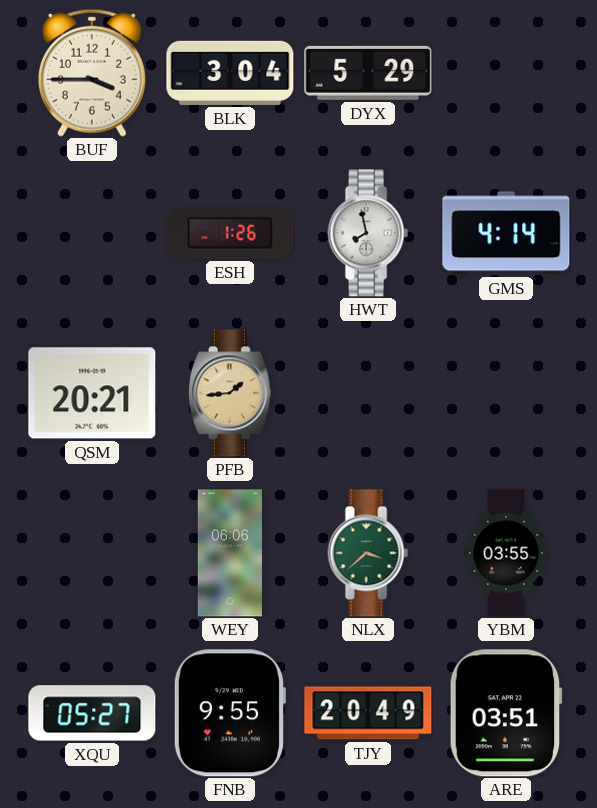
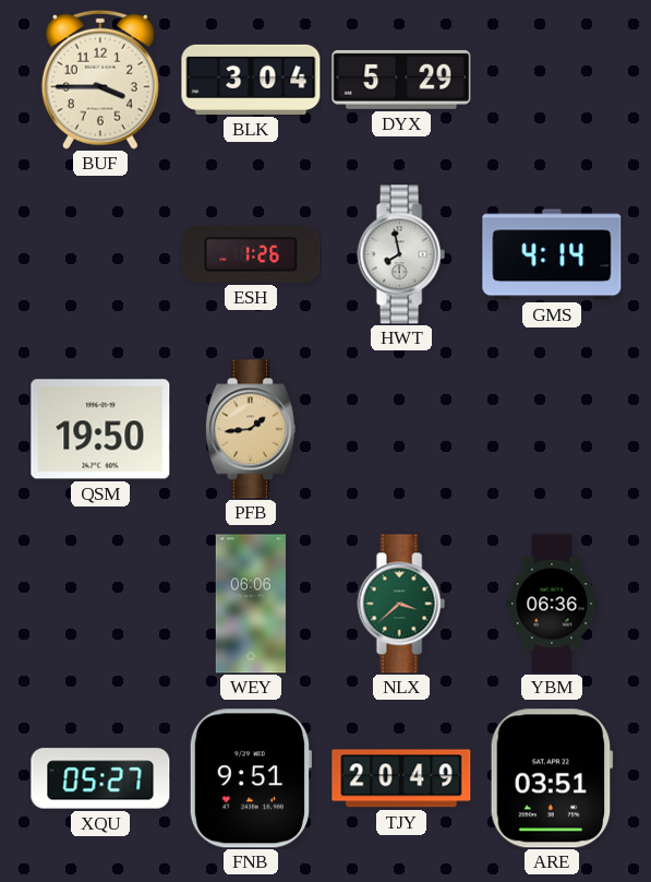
QSM: 20:21 -> 19:50
YBM: 03:55 -> 06:36
FNB: 9:55 -> 9:51
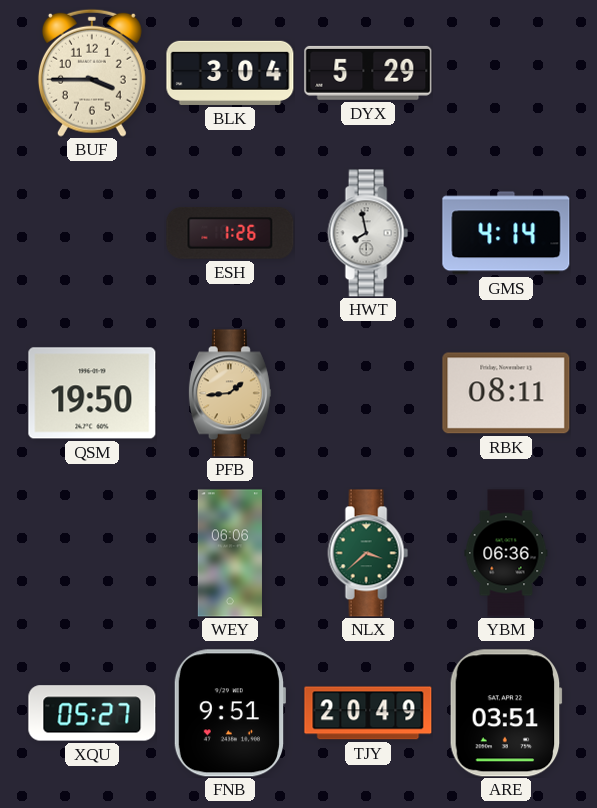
RBK: none -> 08:11
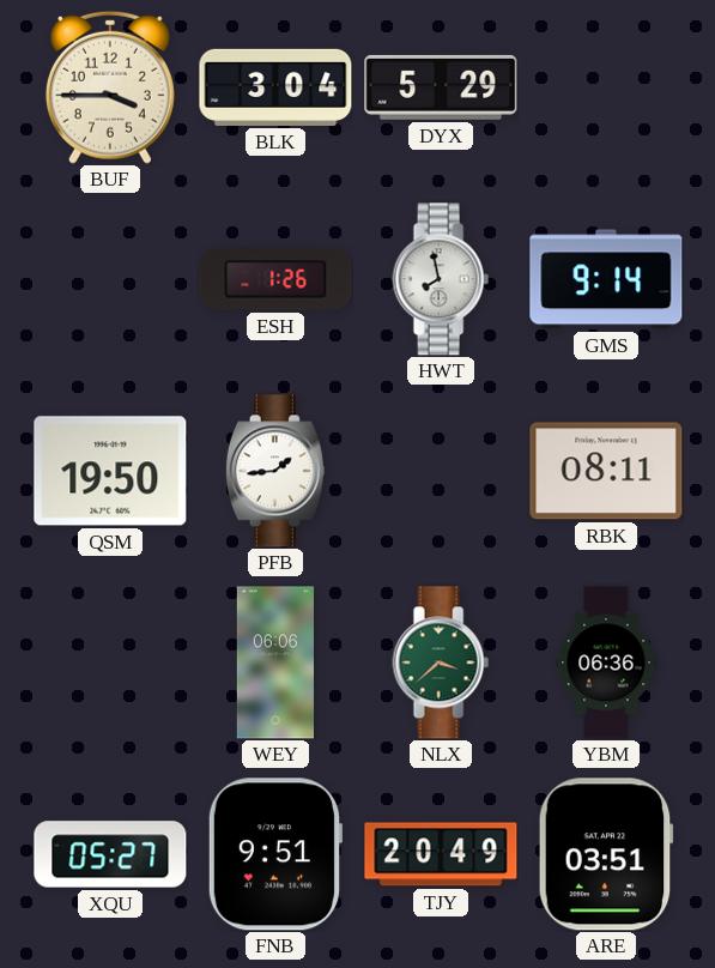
GMS: 4:14 -> 9:14
PFB dial: champagne -> white
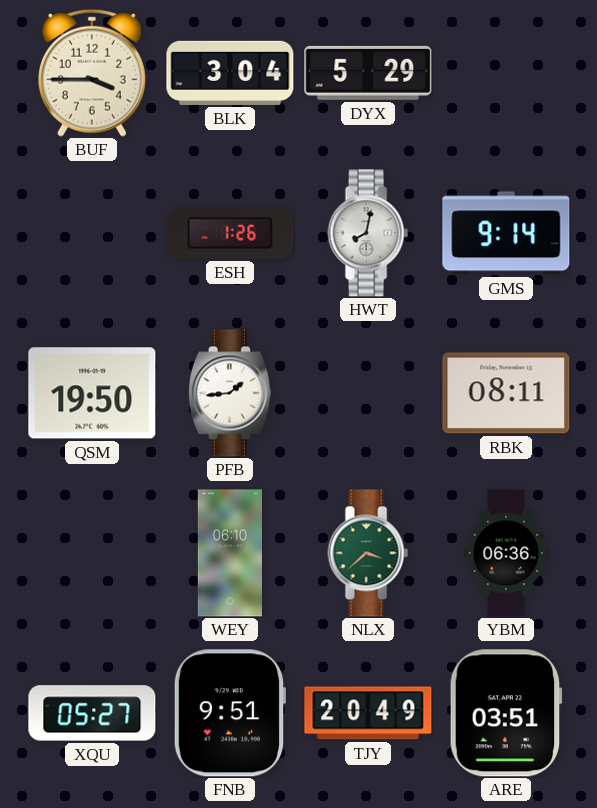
HWT: 7:58 -> 8:02
WEY: 06:06 -> 06:10
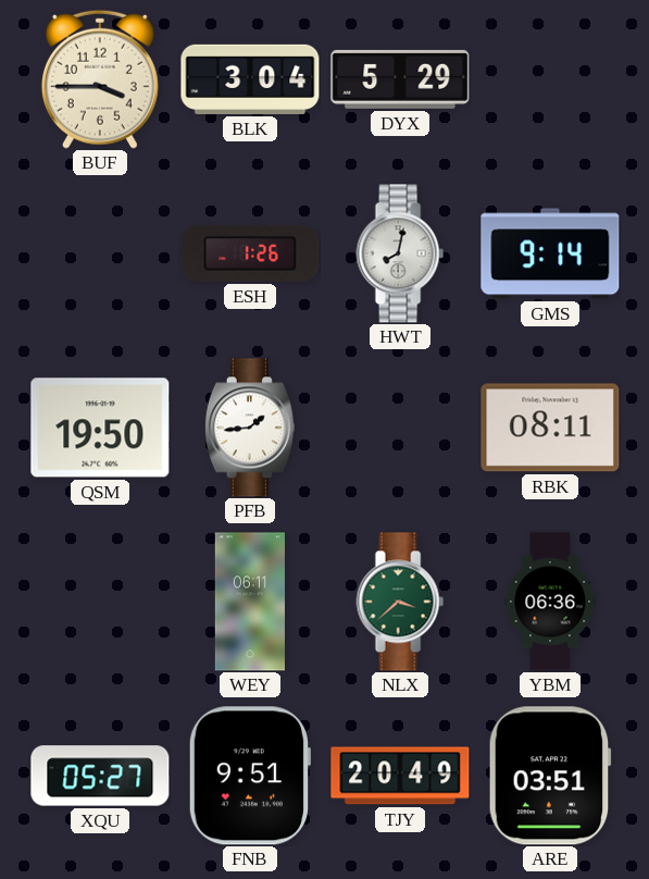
WEY: 06:10 -> 06:11
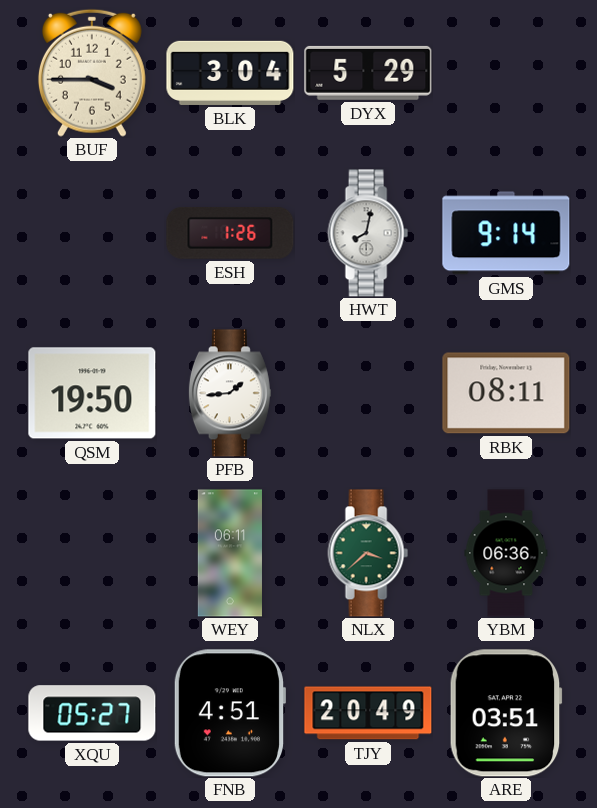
FNB: 9:51 -> 4:51
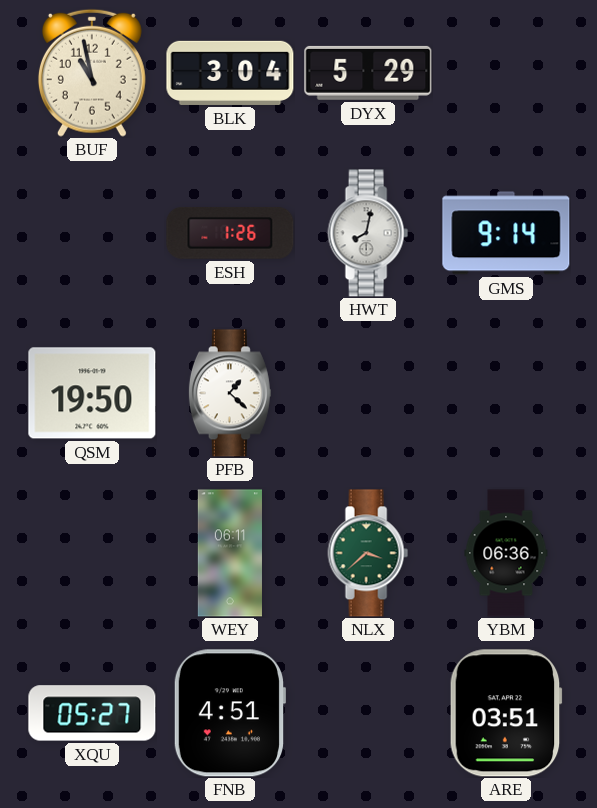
BUF: 3:45 -> 10:58
PFB: 1:44 -> 1:22
RBK: 08:11 -> none
TJY: 20:49 -> none
